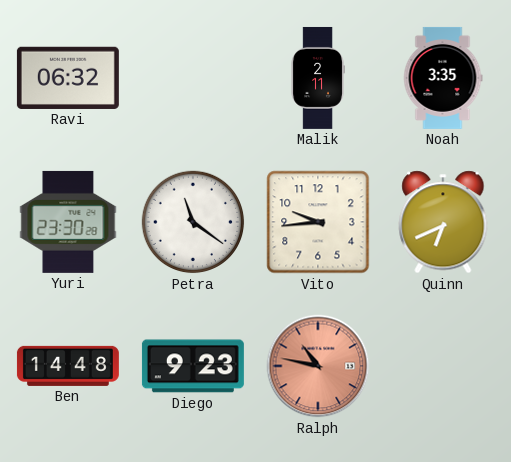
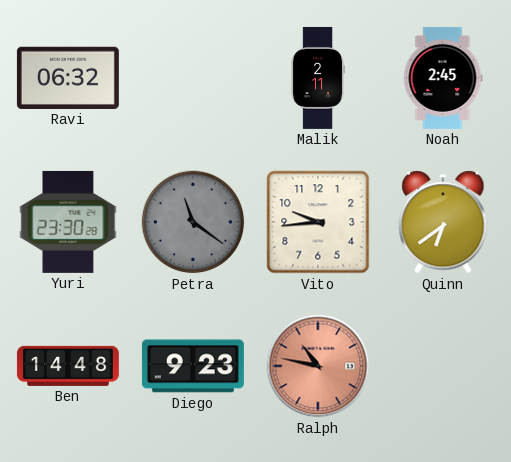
Noah: 3:35 -> 2:45
Petra dial: white -> grey
Quinn: 6:41 -> 6:39
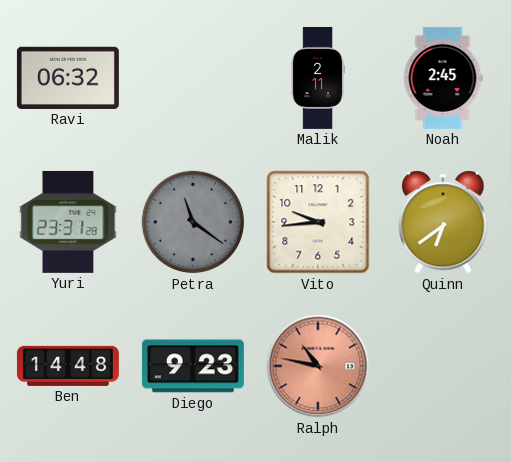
Yuri: 23:30 -> 23:31
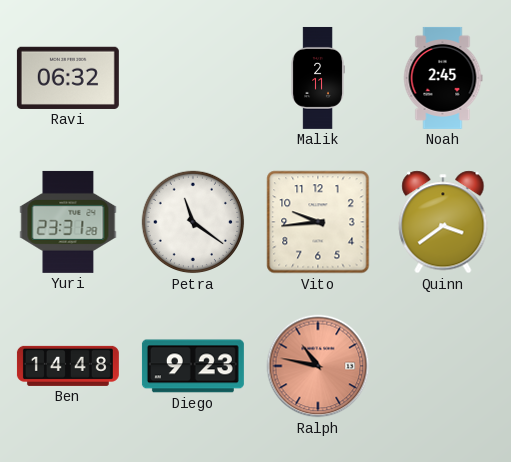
Petra dial: grey -> white
Quinn: 6:39 -> 3:39
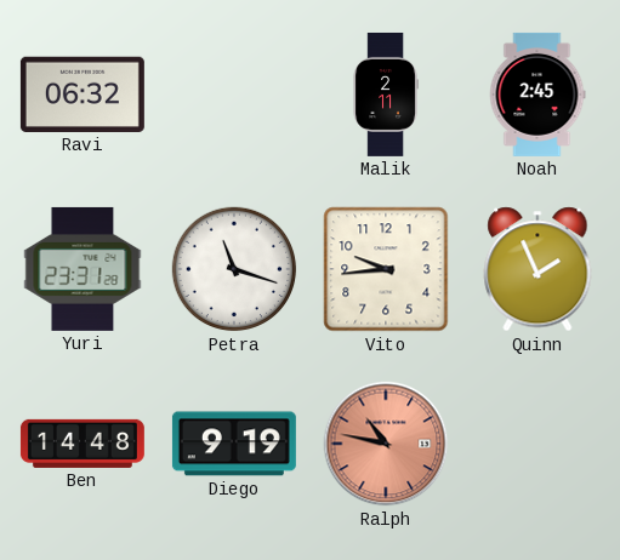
Petra: 11:21 -> 11:18
Quinn: 3:39 -> 1:56
Diego: 9:23 -> 9:19
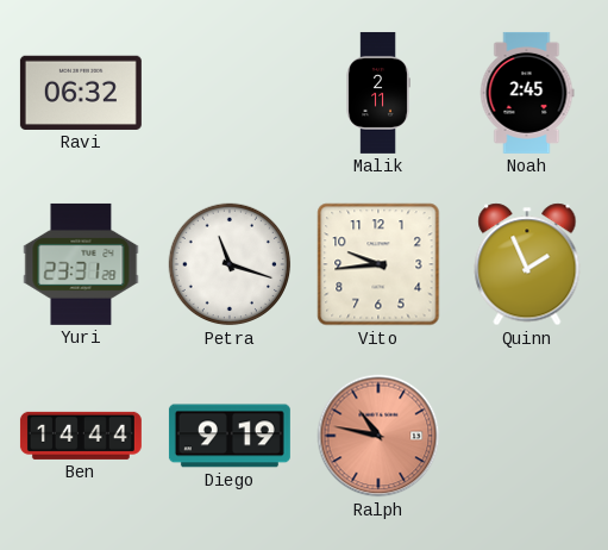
Ben: 14:48 -> 14:44
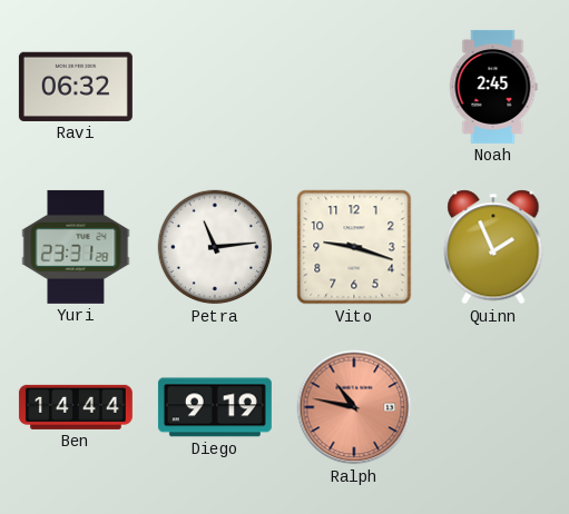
Malik: 2:11 -> none
Petra: 11:18 -> 11:14
Vito: 9:44 -> 9:18
